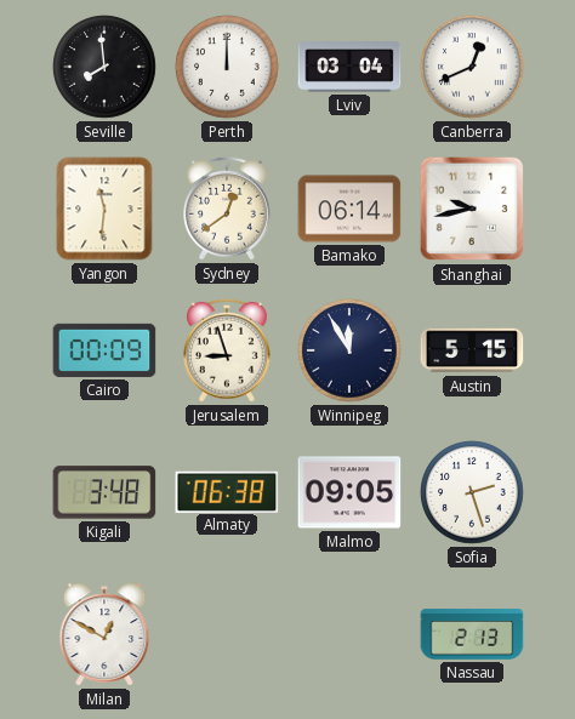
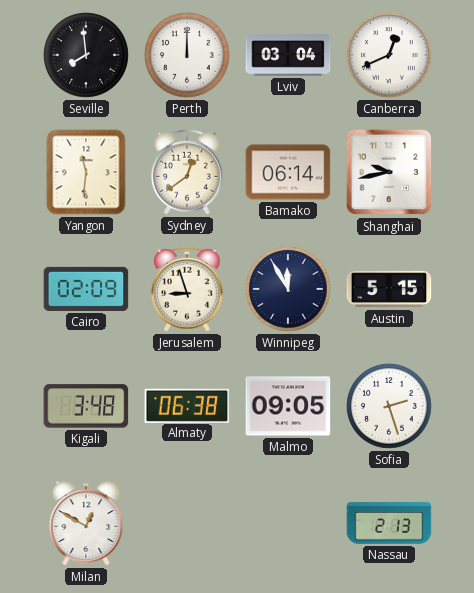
Cairo: 00:09 -> 02:09
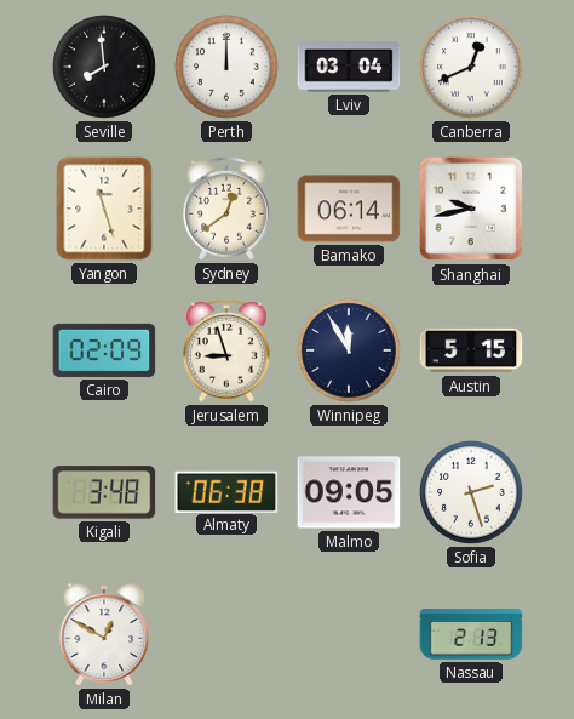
Yangon: 11:31 -> 11:27
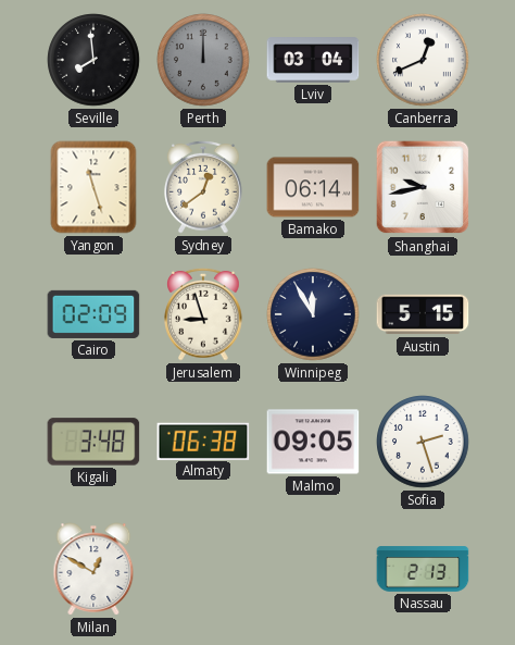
Perth dial: white -> grey
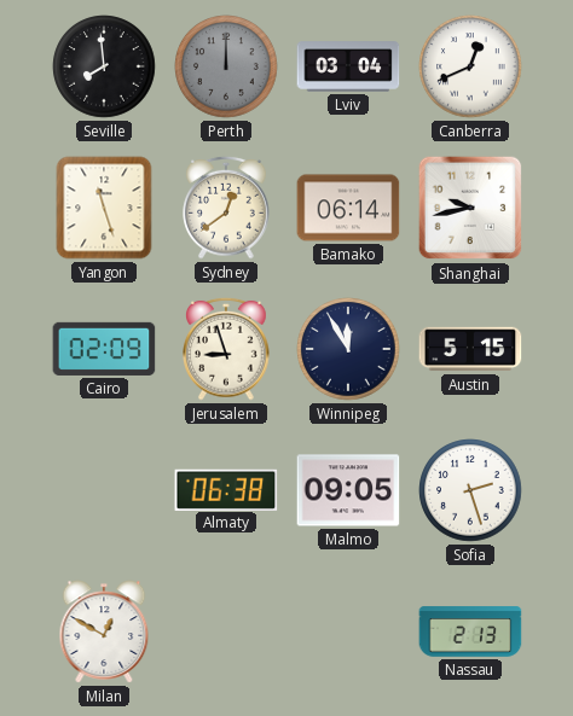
Kigali: 3:48 -> none
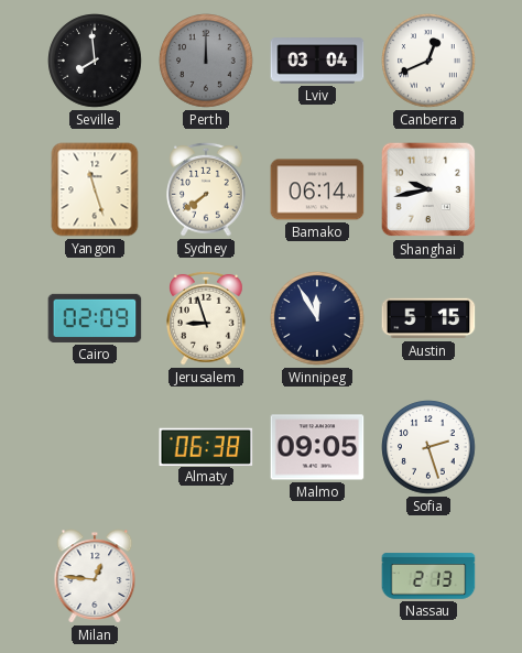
Sydney: 12:39 -> 7:39
Milan: 12:50 -> 12:46
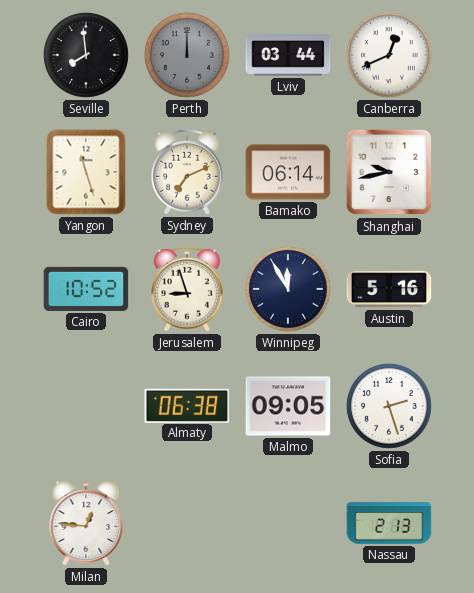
Lviv: 03:04 -> 03:44
Sydney: 7:39 -> 7:11
Cairo: 02:09 -> 10:52
Austin: 5:15 -> 5:16
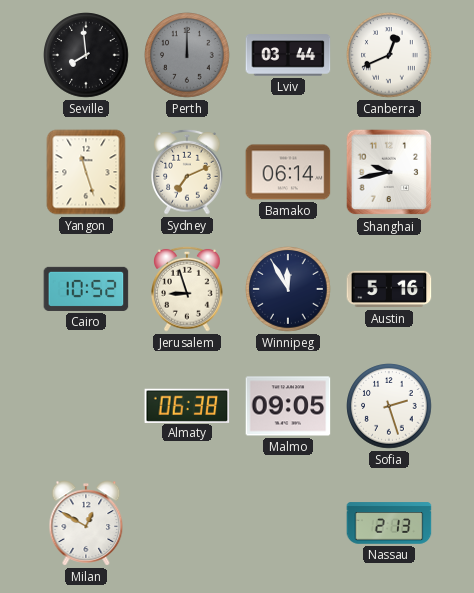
Milan: 12:46 -> 12:50
